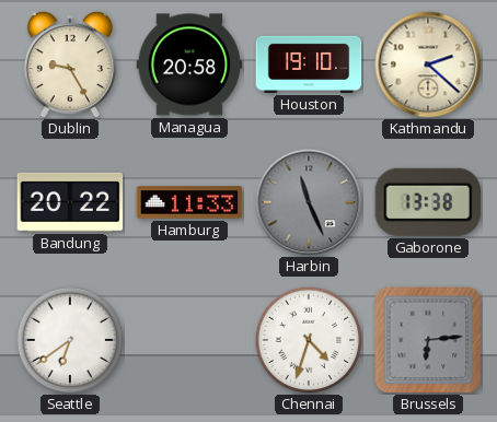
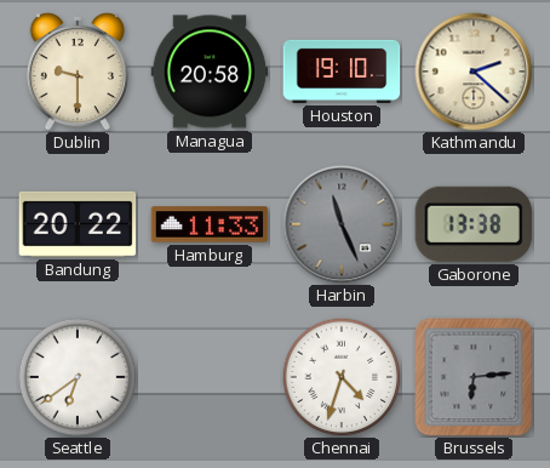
Dublin: 9:25 -> 9:30
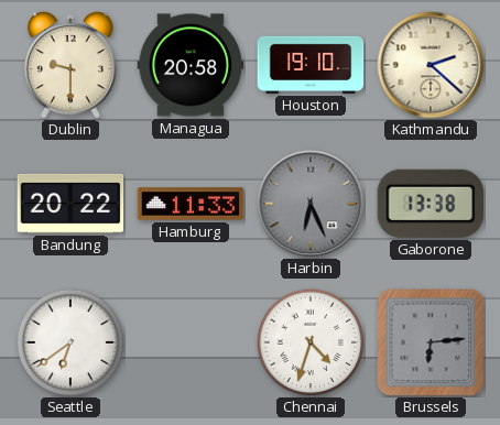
Harbin: 11:26 -> 6:26
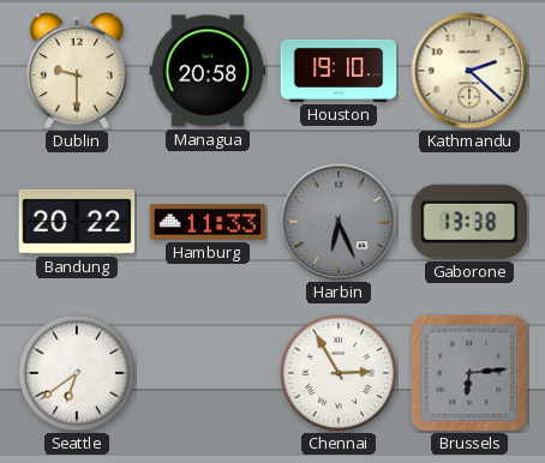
Chennai: 4:33 -> 2:55
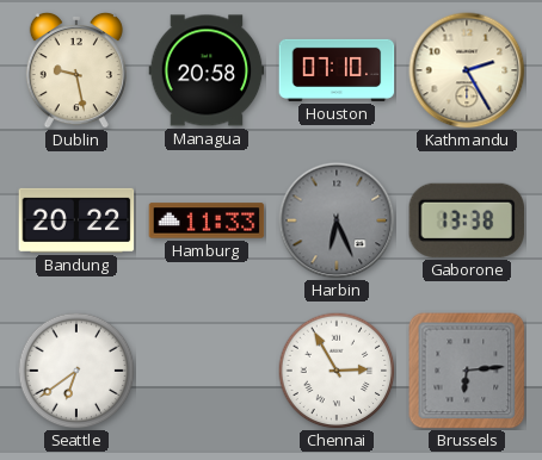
Dublin: 9:30 -> 9:28
Houston: 19:10 -> 07:10
Kathmandu: 2:22 -> 2:25
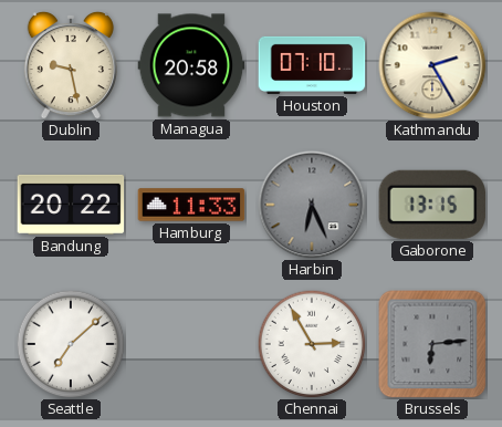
Gaborone: 13:38 -> 13:15
Seattle: 6:39 -> 7:08
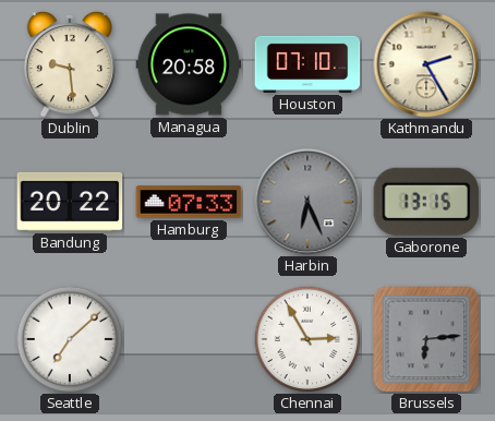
Dublin: 9:28 -> 9:29
Hamburg: 11:33 -> 07:33
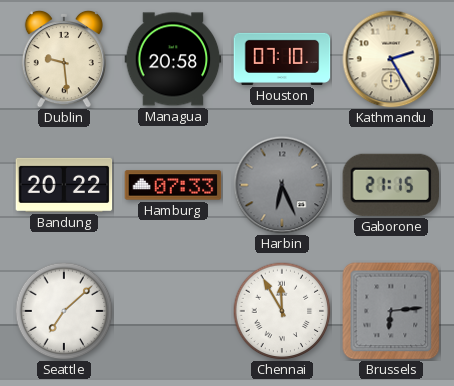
Gaborone: 13:15 -> 21:15
Chennai: 2:55 -> 11:55
